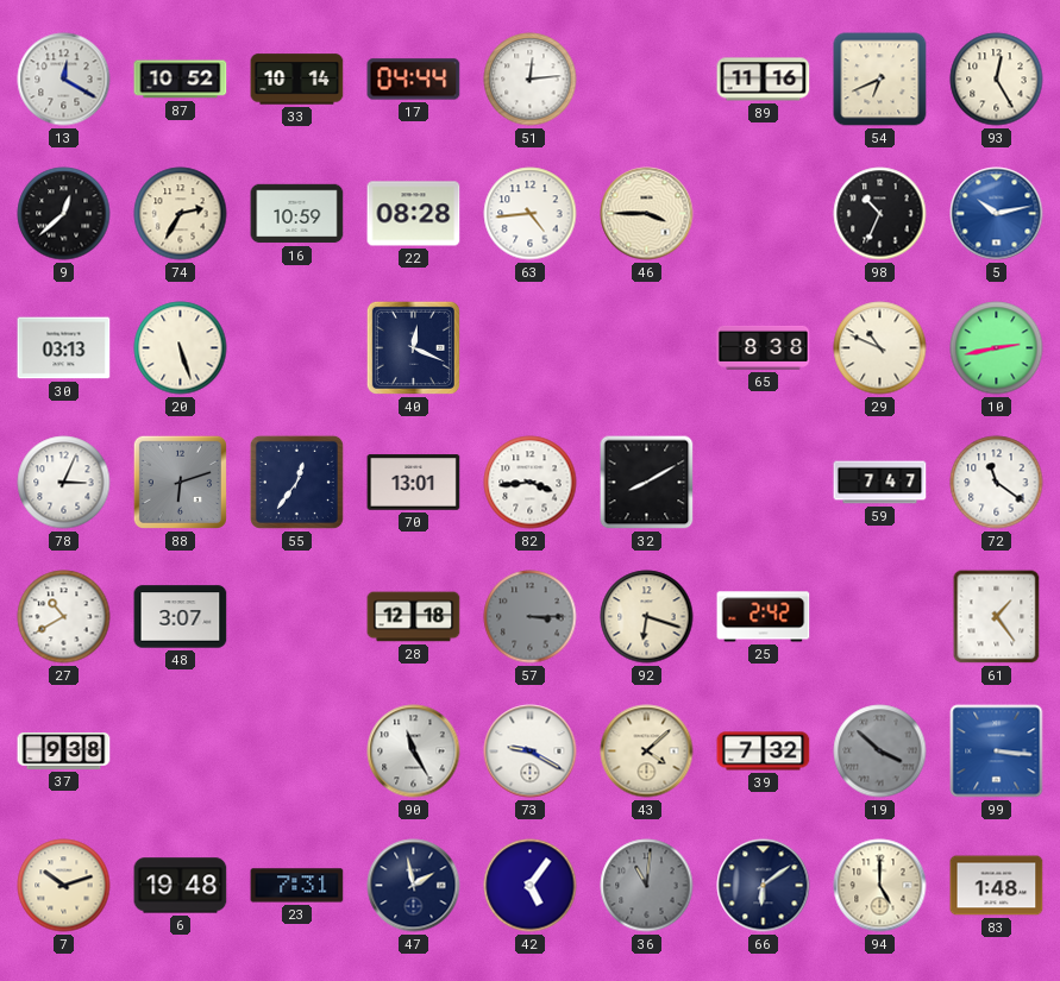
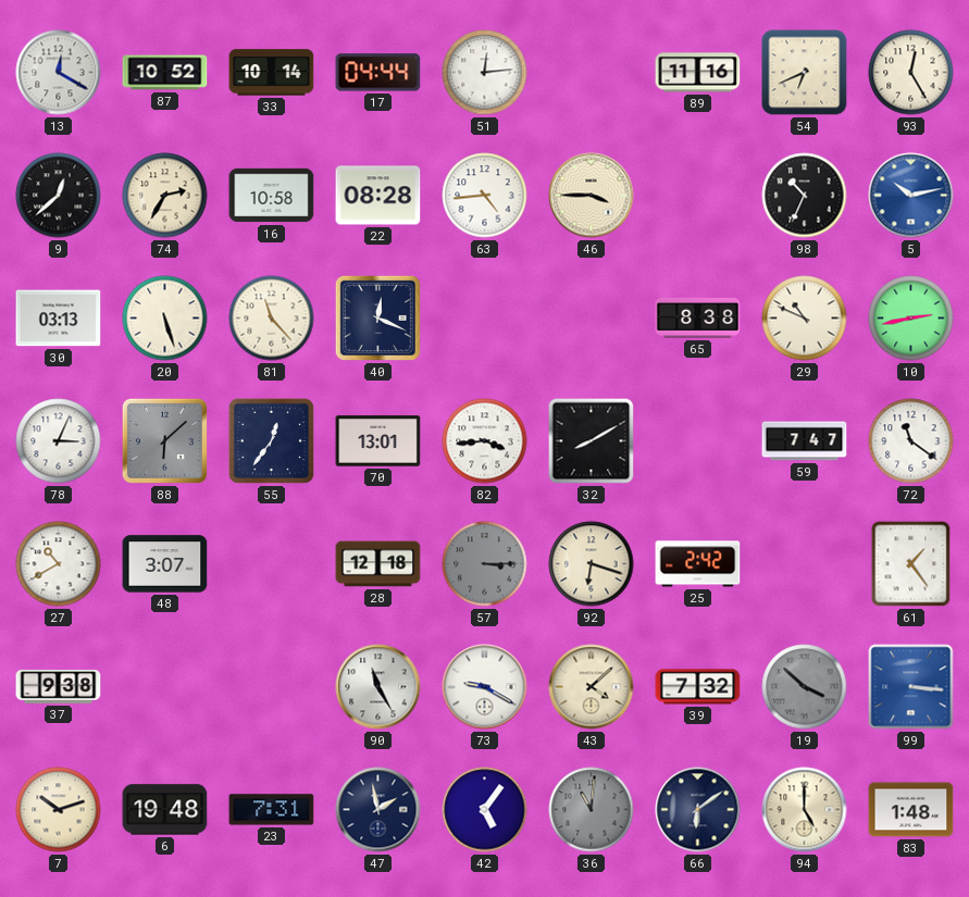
16: 10:59 -> 10:58
81: none -> 11:23
88: 6:12 -> 6:08
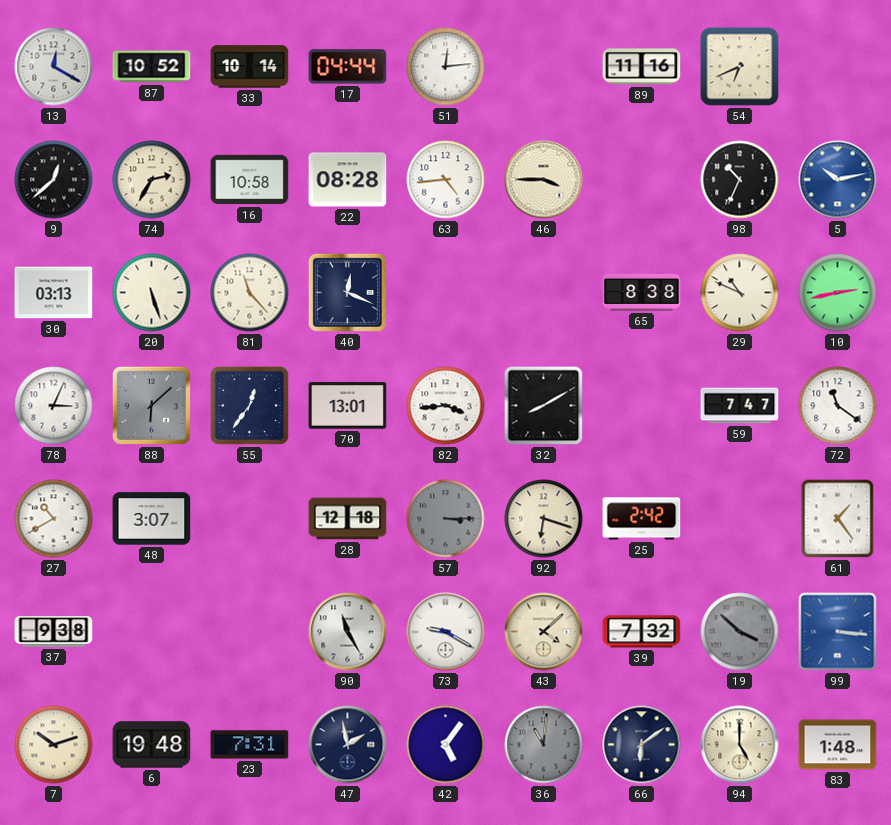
93: 12:25 -> none
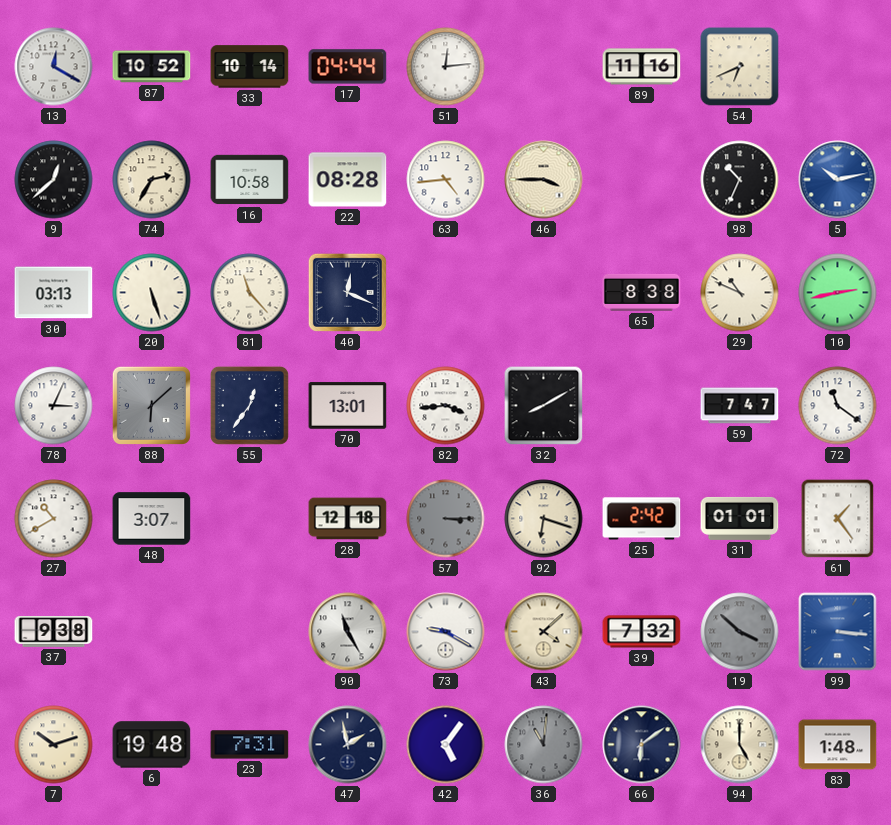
31: none -> 01:01
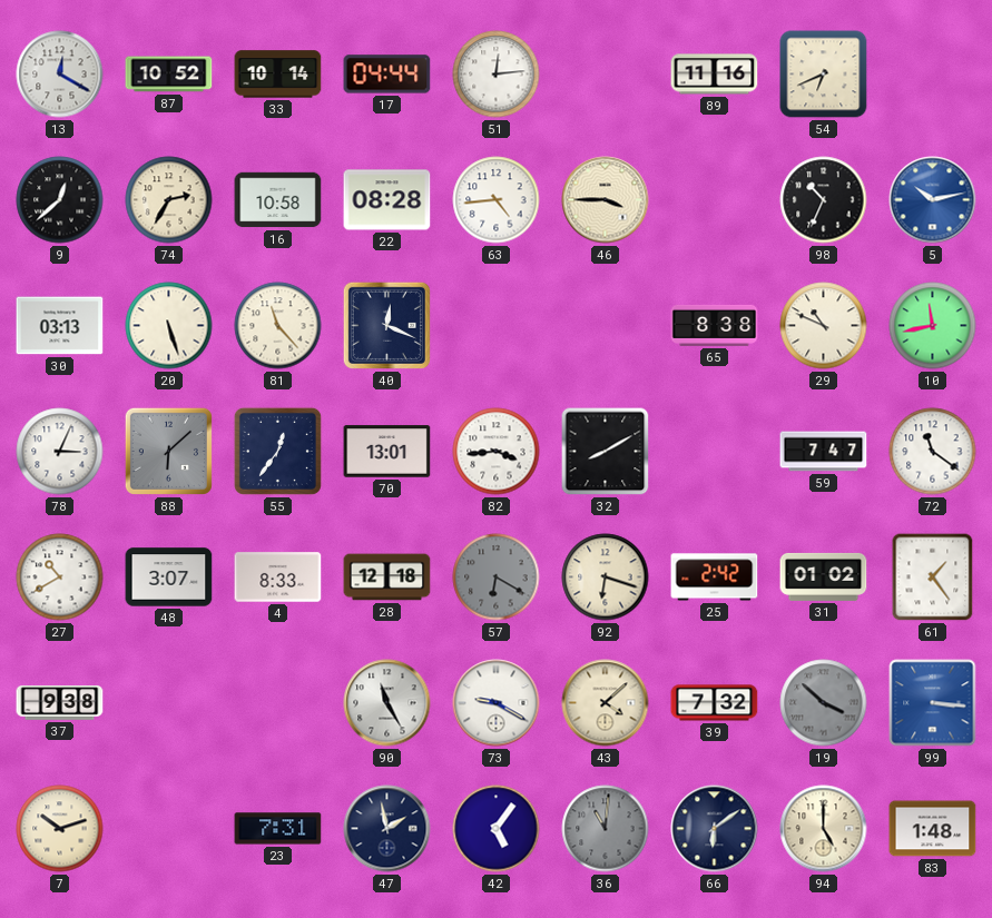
10: 2:43 -> 11:43
4: none -> 8:33
57: 3:15 -> 6:20
31: 01:01 -> 01:02
6: 19:48 -> none
